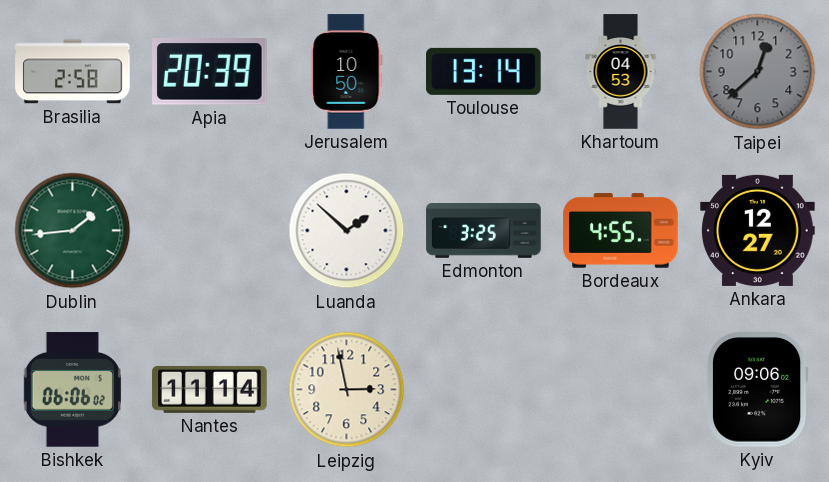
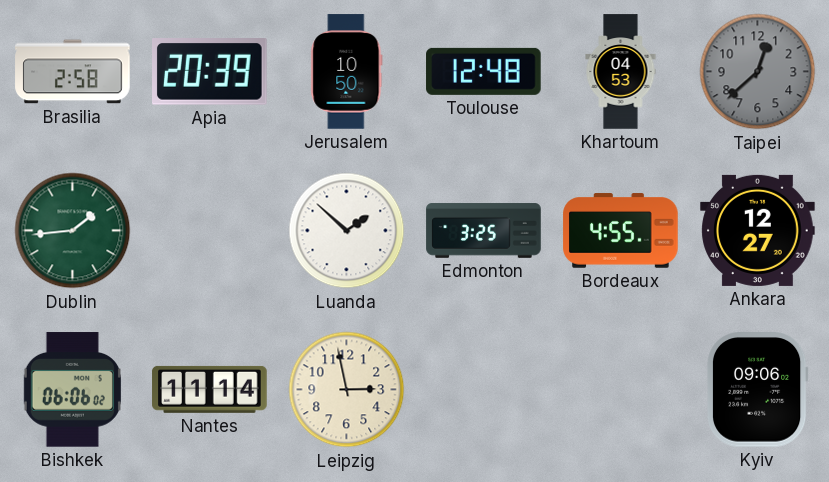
Toulouse: 13:14 -> 12:48
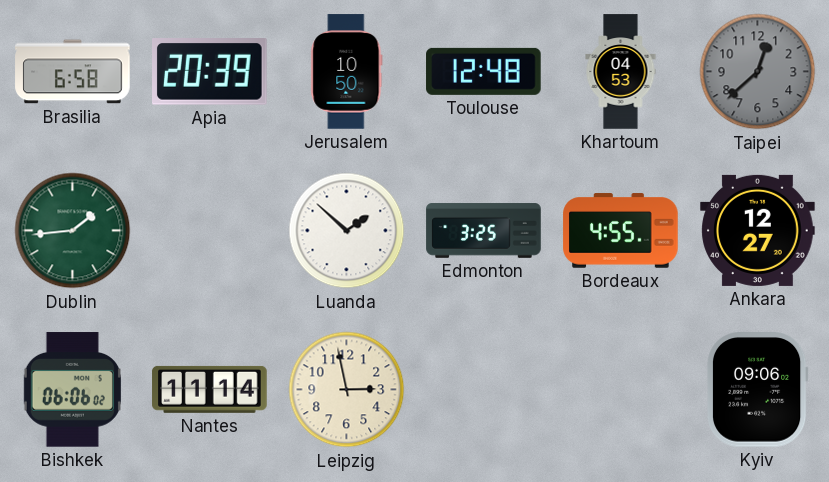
Brasilia: 2:58 -> 6:58
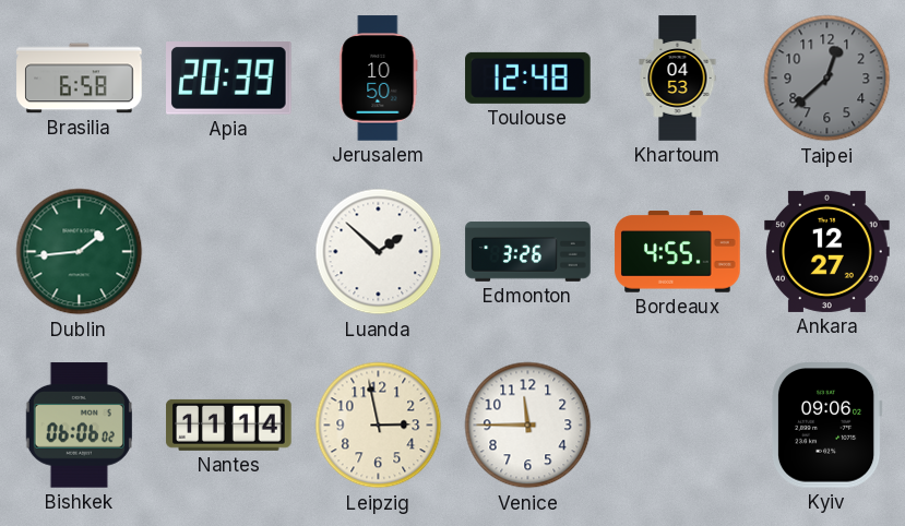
Edmonton: 3:25 -> 3:26
Venice: none -> 11:45
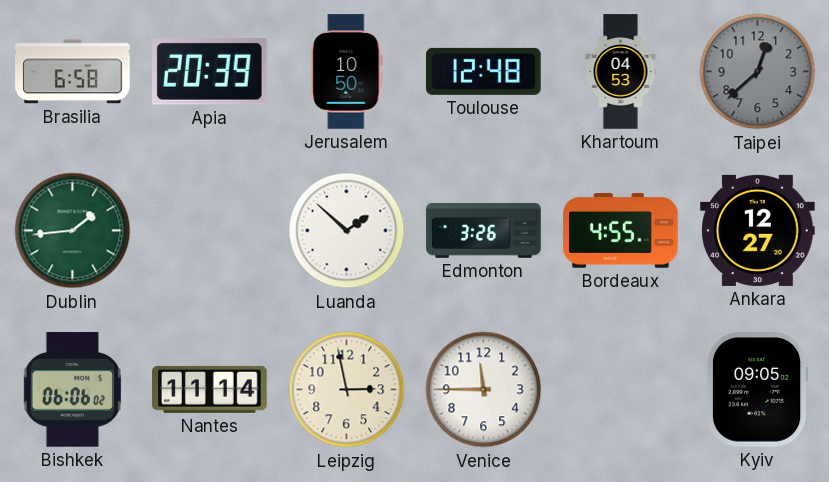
Kyiv: 09:06 -> 09:05
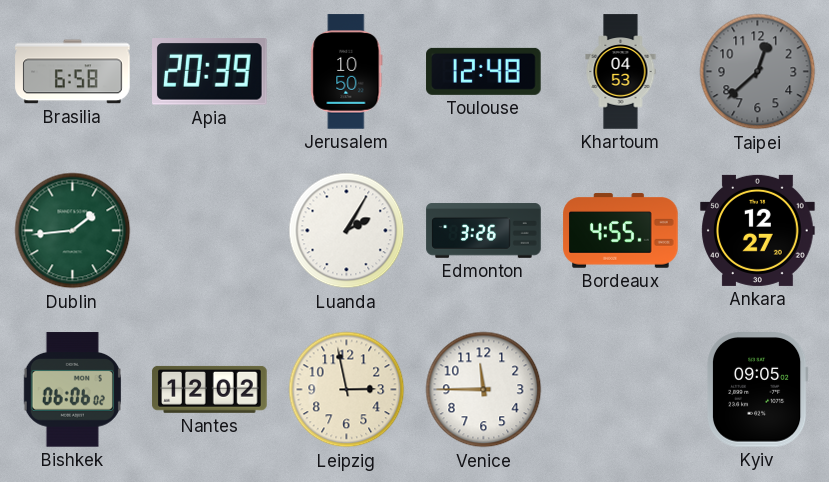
Luanda: 1:52 -> 2:05
Nantes: 11:14 -> 12:02
